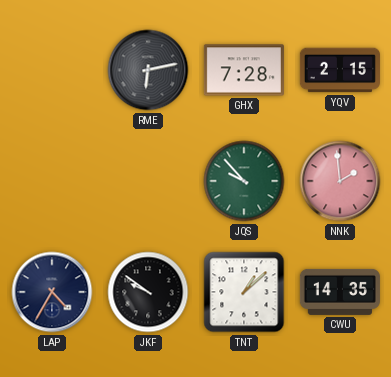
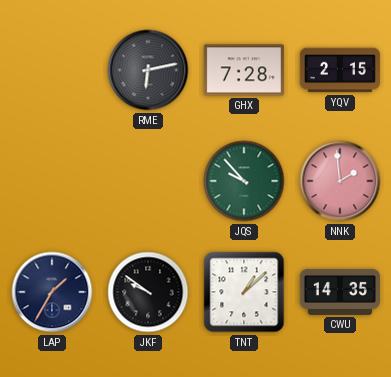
LAP: 4:35 -> 1:35
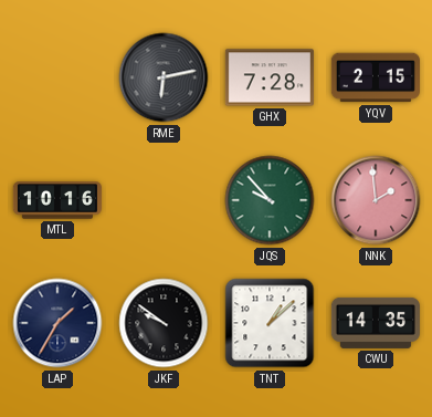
MTL: none -> 10:16
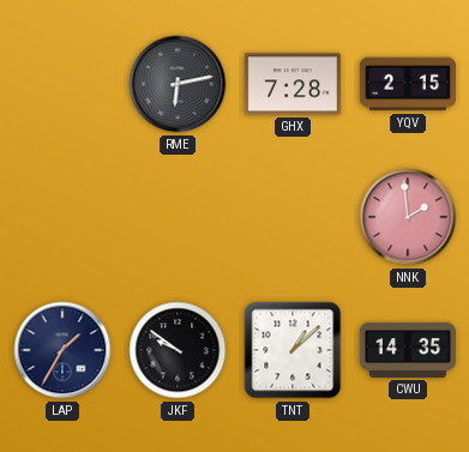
MTL: 10:16 -> none
JQS: 9:53 -> none
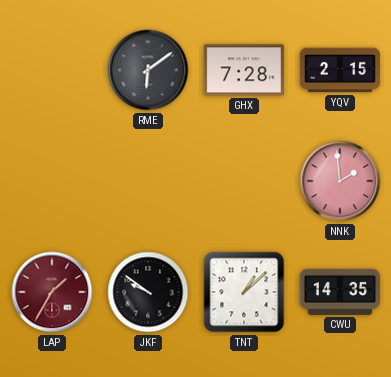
RME: 6:13 -> 6:09
LAP dial: navy -> burgundy
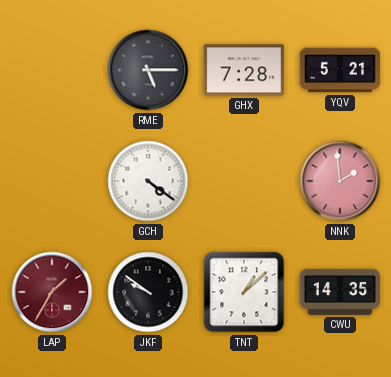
RME: 6:09 -> 5:15
YQV: 2:15 -> 5:21
GCH: none -> 4:21
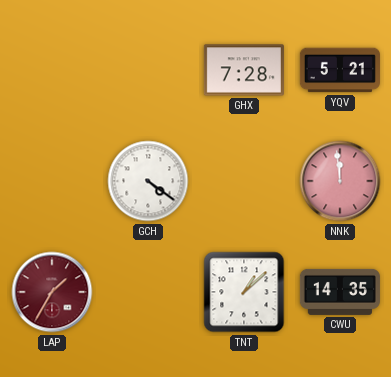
RME: 5:15 -> none
NNK: 1:59 -> 11:59
JKF: 9:51 -> none
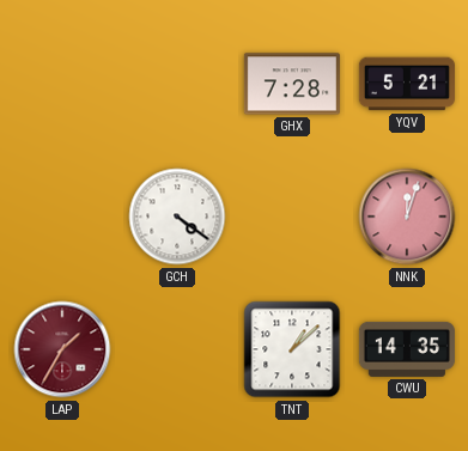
NNK: 11:59 -> 12:03
